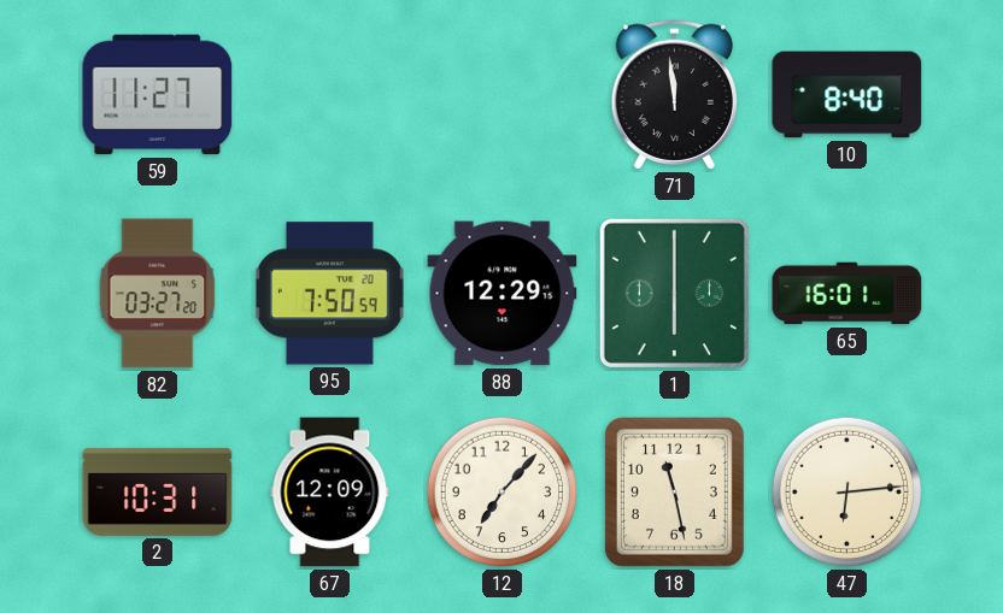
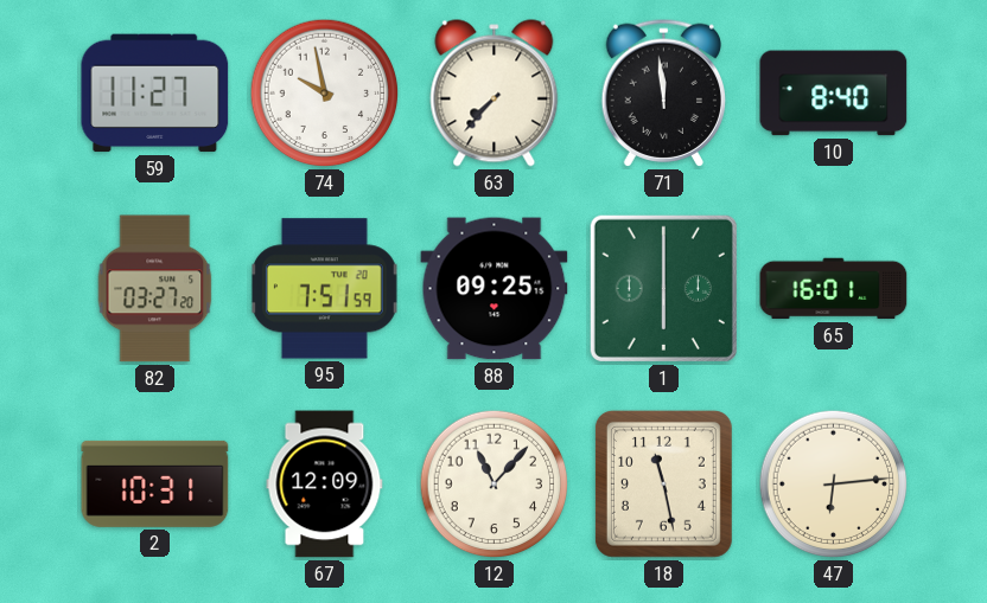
74: none -> 9:58
63: none -> 7:37
95: 7:50 -> 7:51
88: 12:29 -> 09:25
12: 7:07 -> 11:07
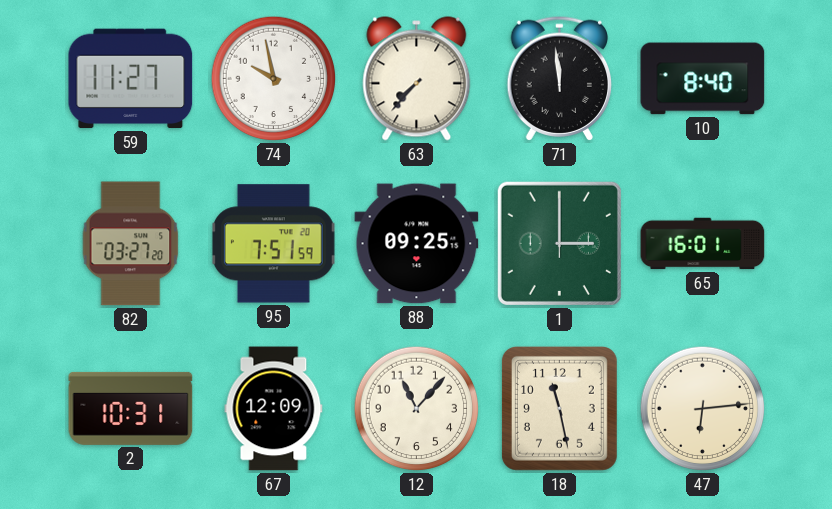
1: 6:00 -> 3:00
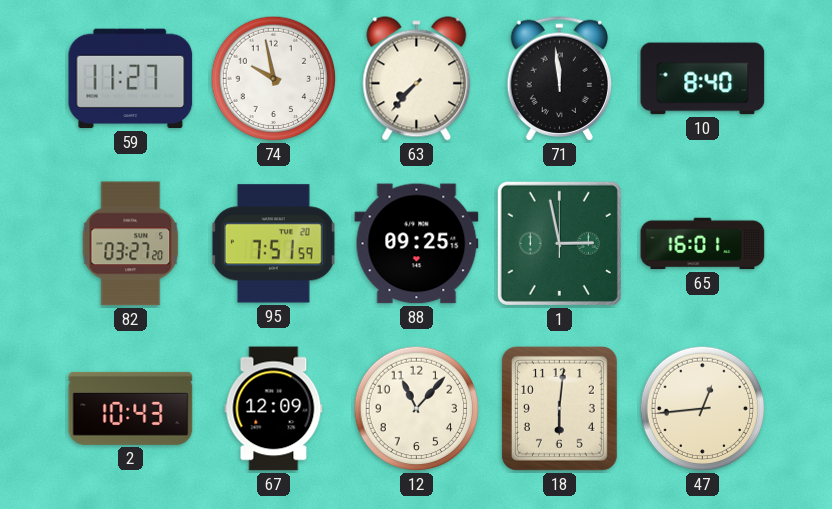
1: 3:00 -> 2:58
2: 10:31 -> 10:43
18: 11:28 -> 6:01
47: 6:14 -> 12:44
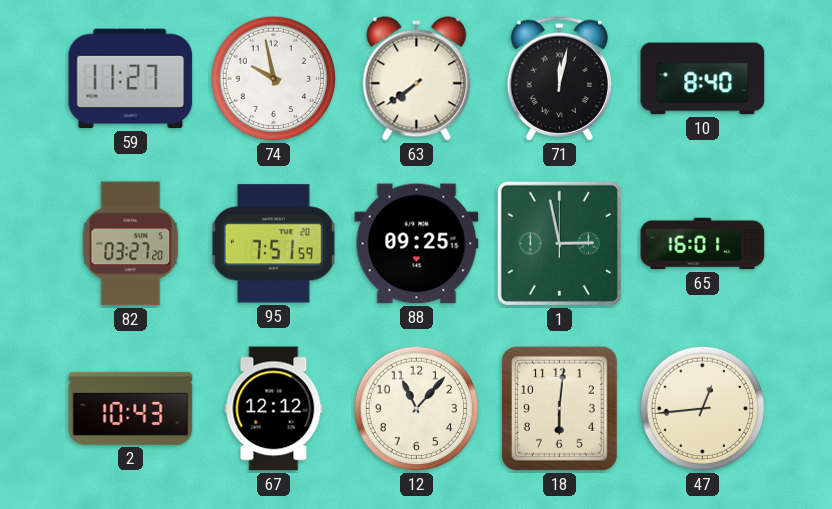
63: 7:37 -> 7:39
71: 11:59 -> 12:02
67: 12:09 -> 12:12
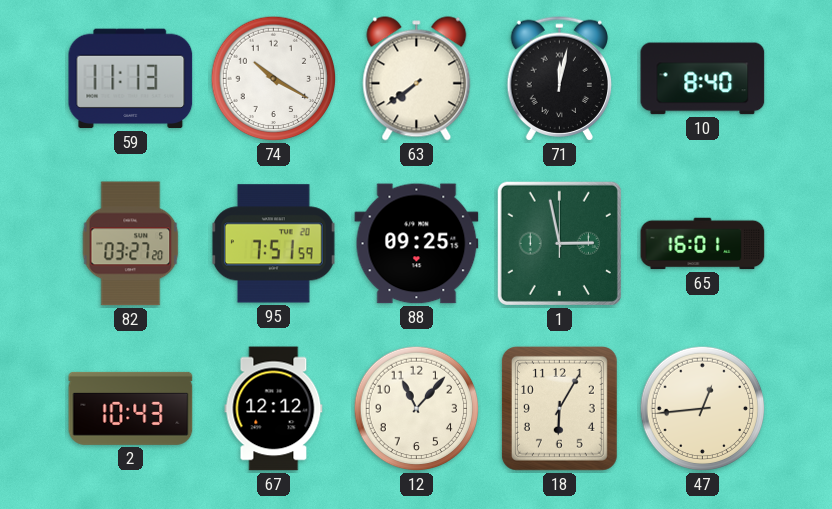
59: 11:27 -> 11:13
74: 9:58 -> 10:20
18: 6:01 -> 6:05
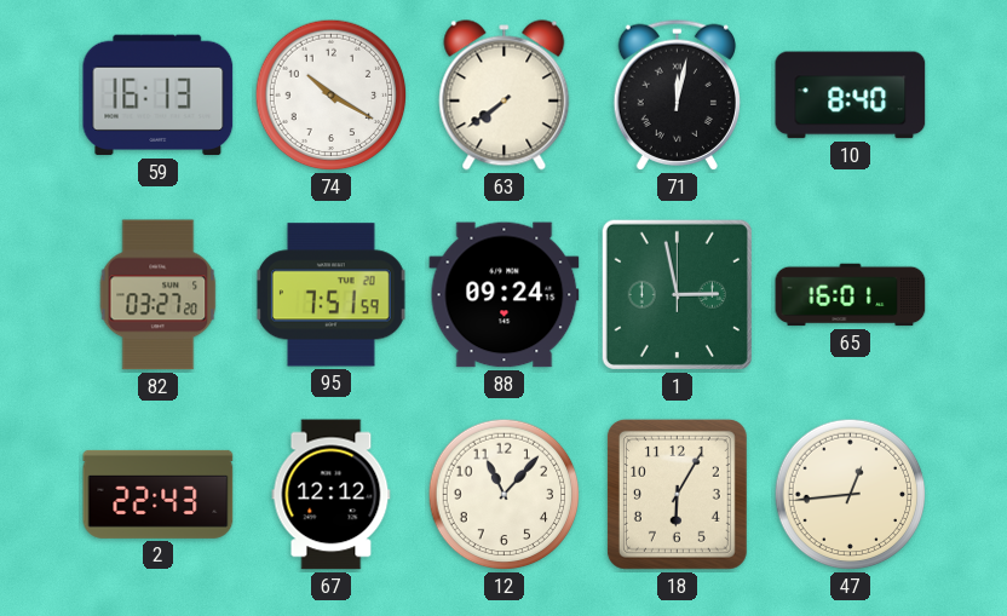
59: 11:13 -> 16:13
88: 09:25 -> 09:24
2: 10:43 -> 22:43
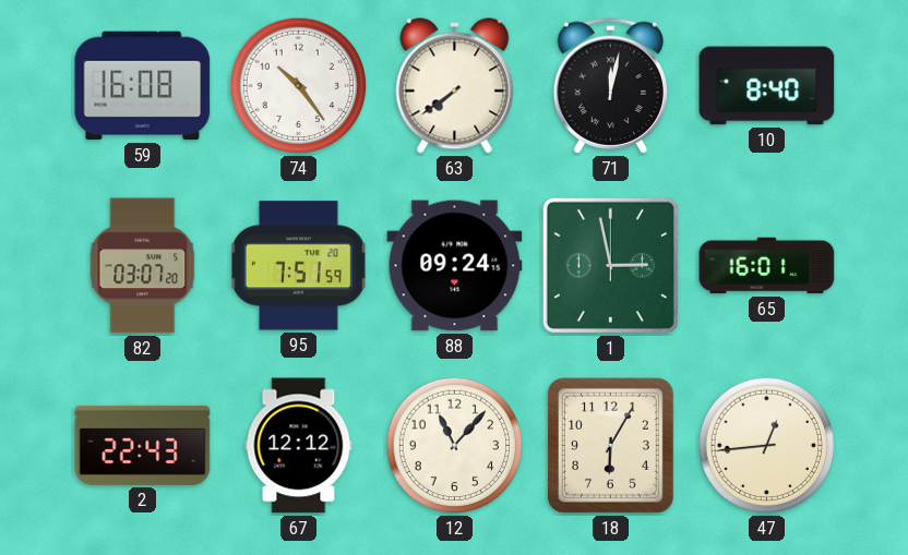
59: 16:13 -> 16:08
74: 10:20 -> 10:24
82: 03:27 -> 03:07
